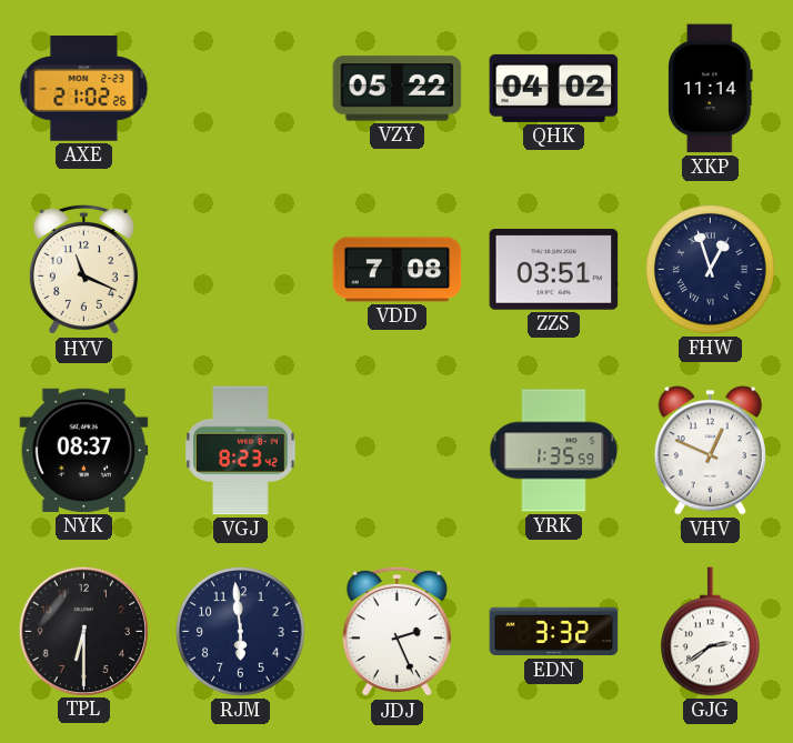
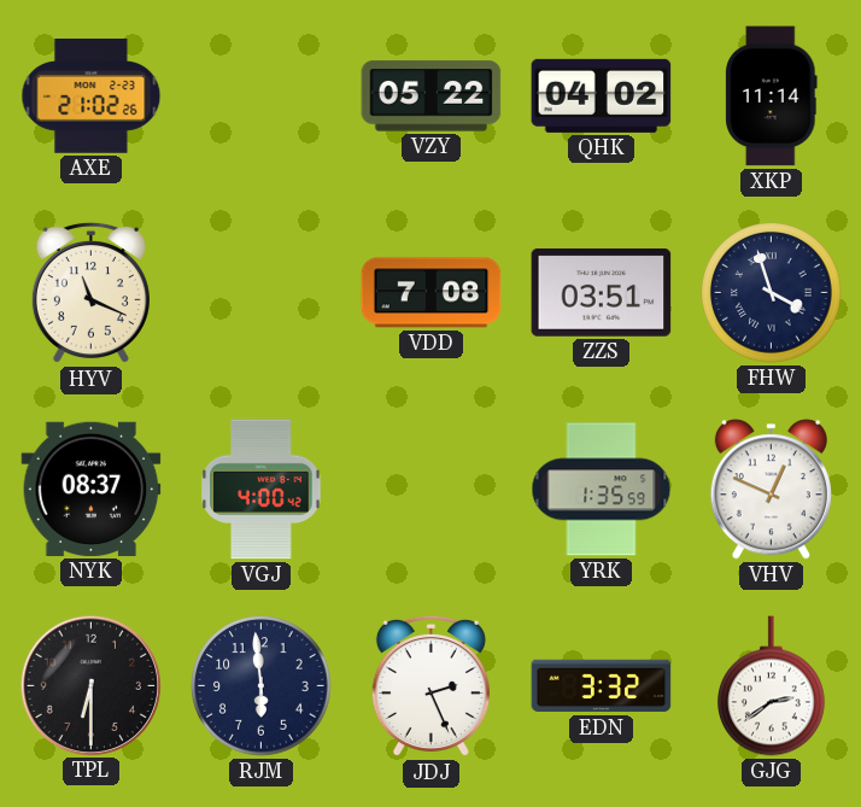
FHW: 12:57 -> 3:57
VGJ: 8:23 -> 4:00
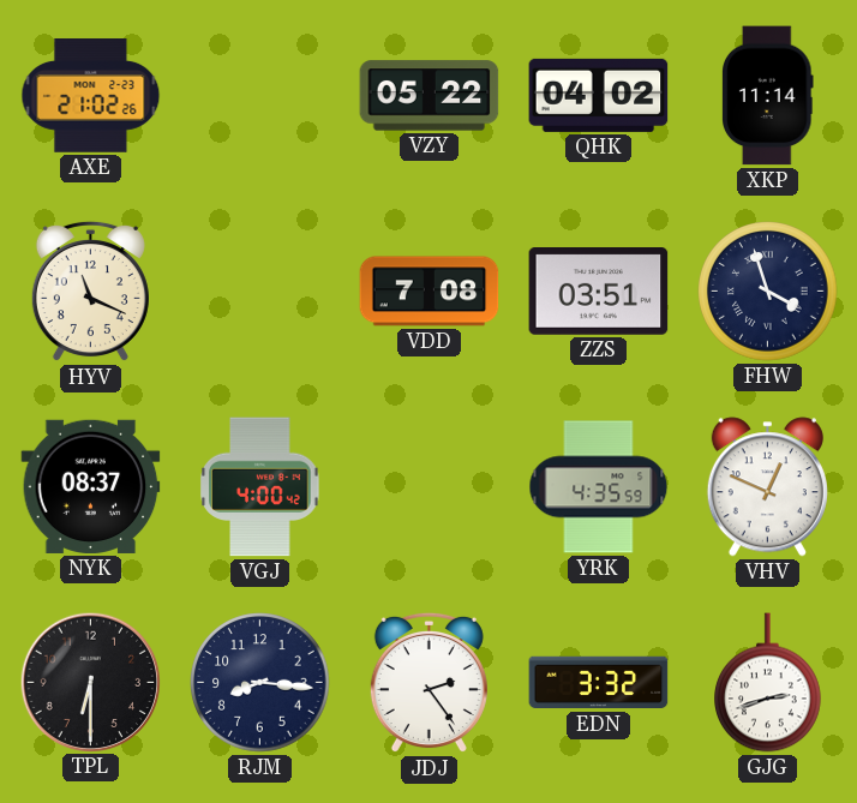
YRK: 1:35 -> 4:35
RJM: 5:59 -> 8:16
JDJ: 2:26 -> 2:24
GJG: 2:39 -> 2:42
